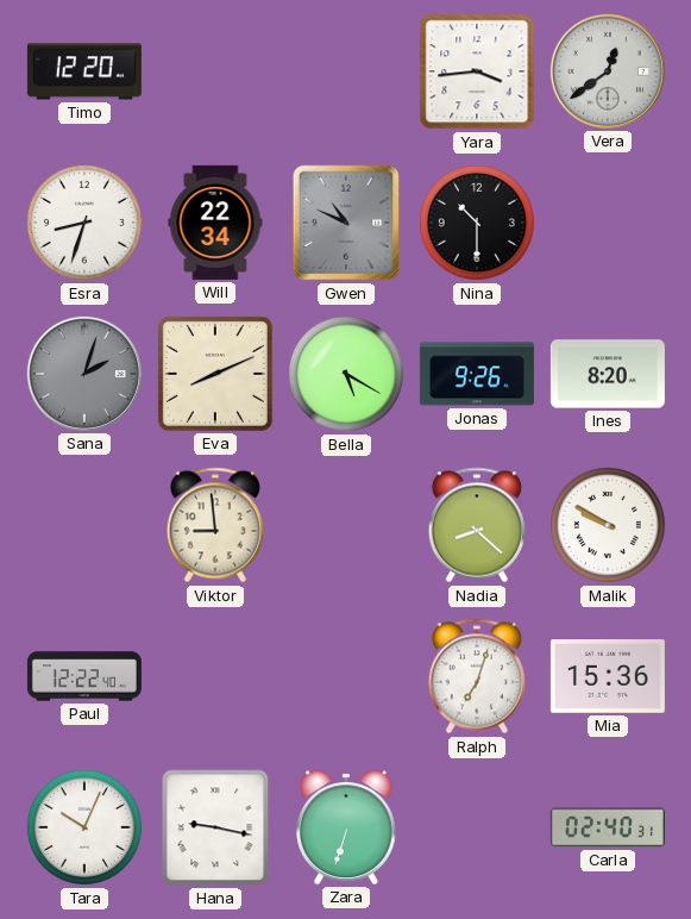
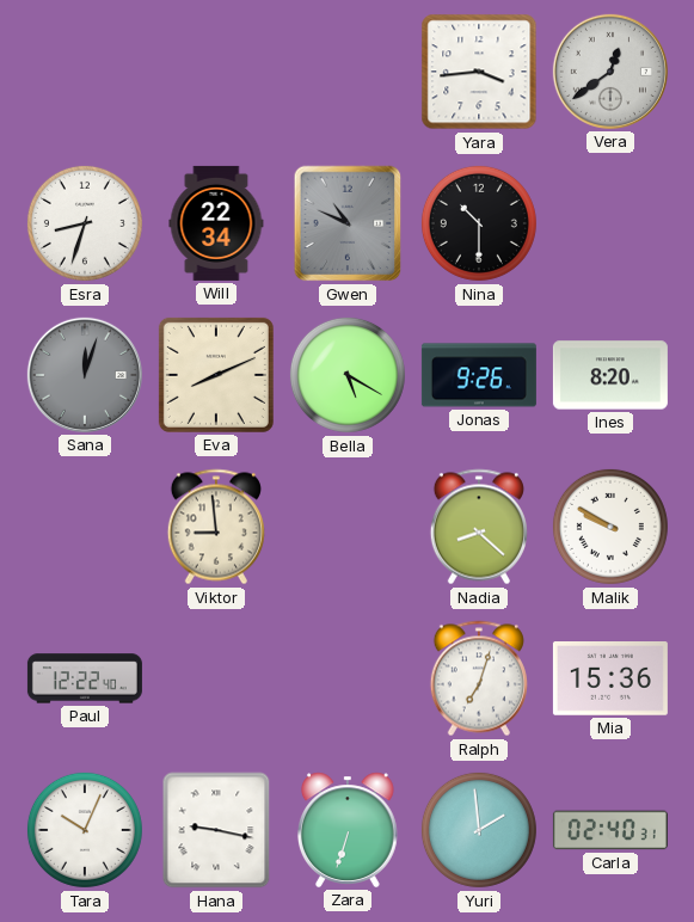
Timo: 12:20 -> none
Sana: 2:03 -> 12:03
Yuri: none -> 1:59
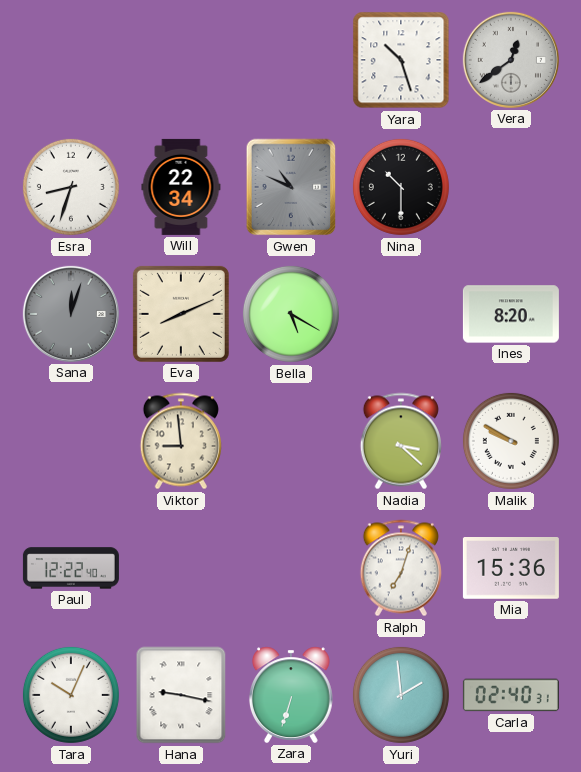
Yara: 3:44 -> 10:27
Jonas: 9:26 -> none
Nadia: 8:22 -> 3:22
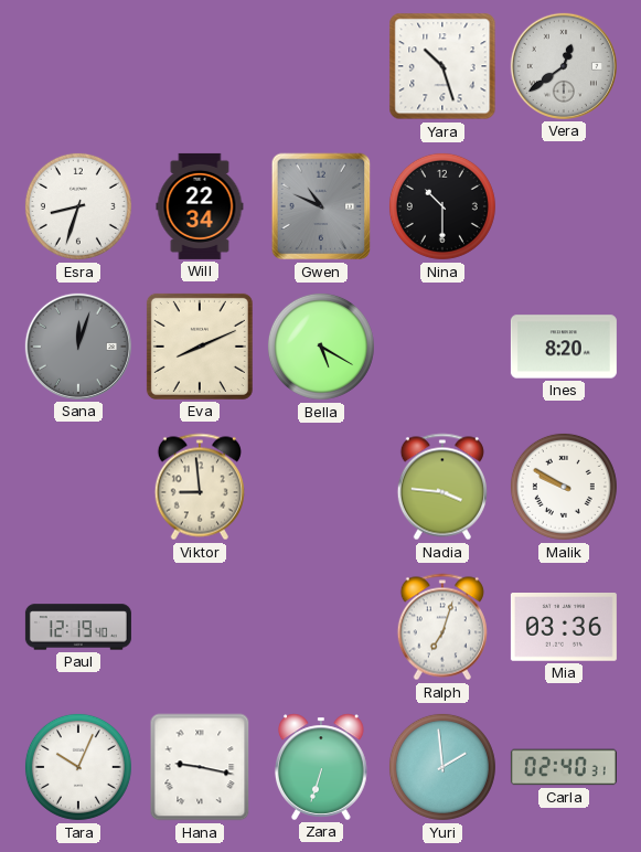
Nadia: 3:22 -> 3:46
Paul: 12:22 -> 12:19
Mia: 15:36 -> 03:36
